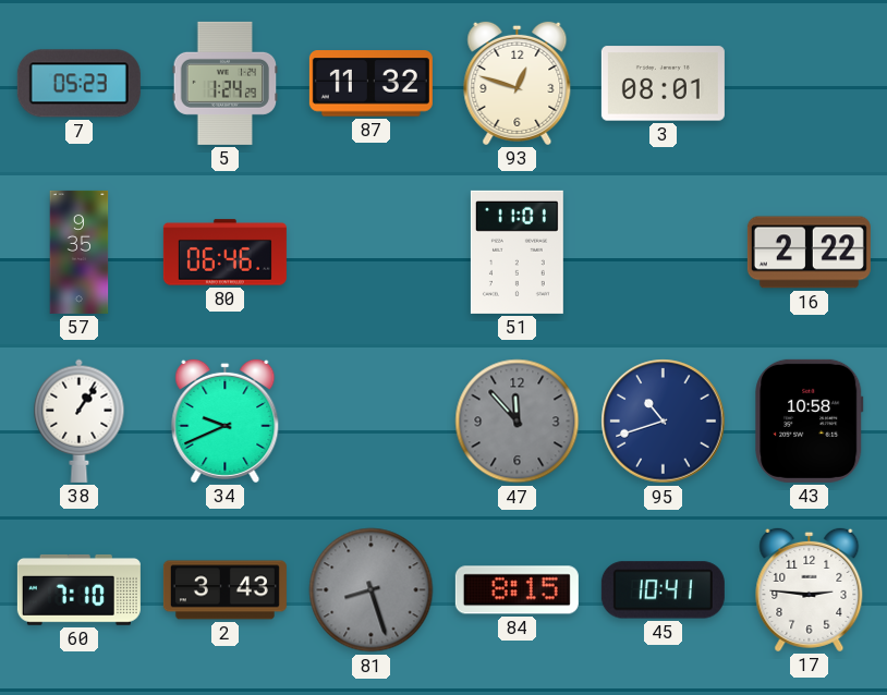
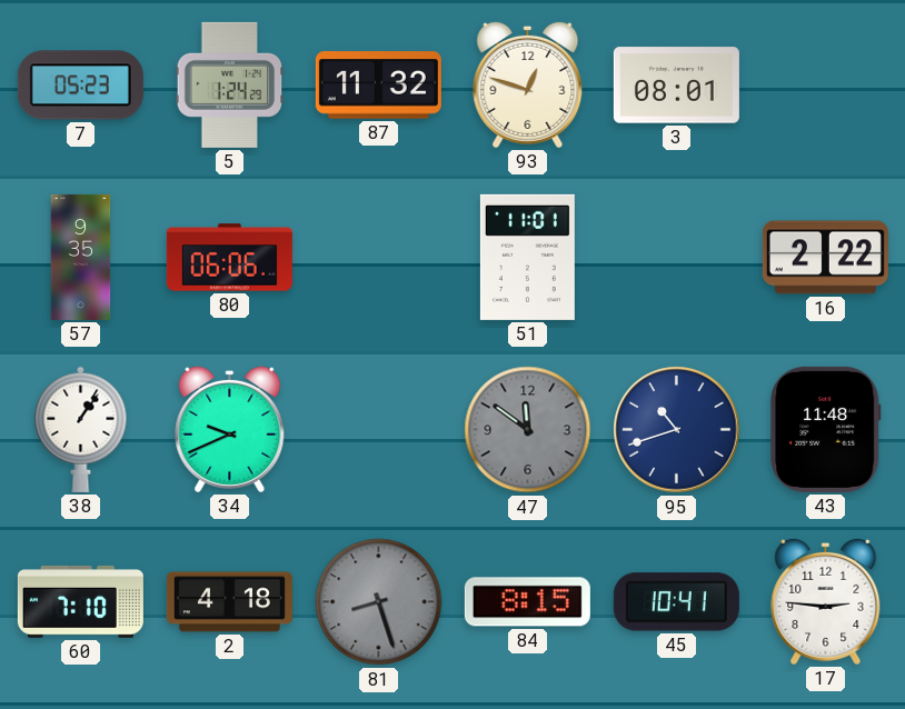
80: 06:46 -> 06:06
47: 11:53 -> 11:51
43: 10:58 -> 11:48
2: 3:43 -> 4:18
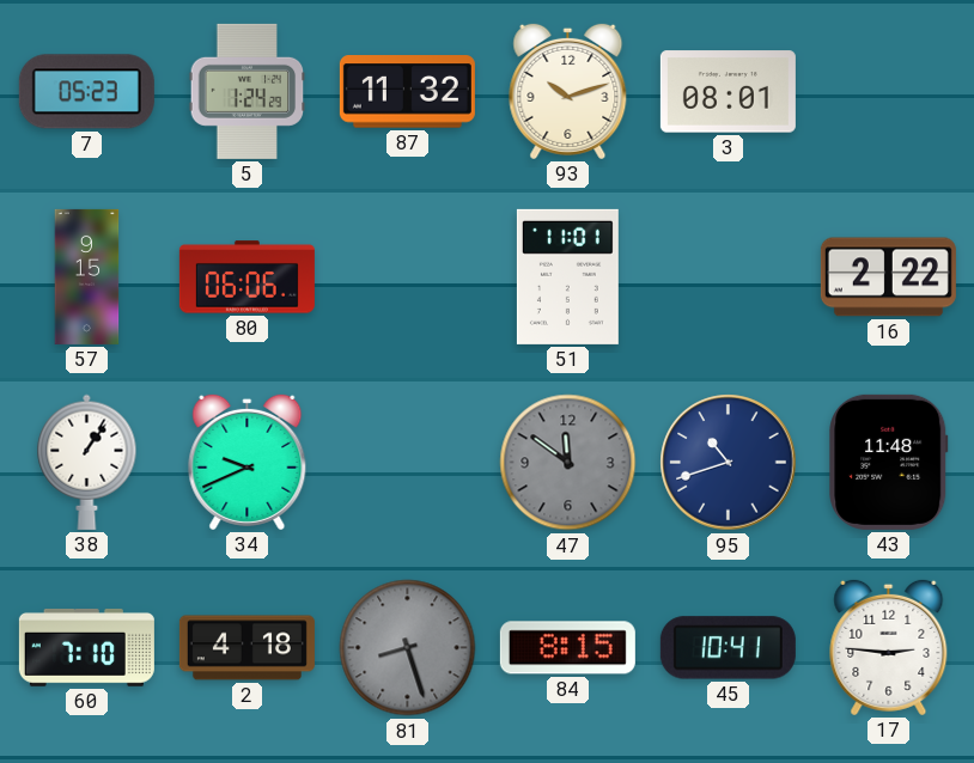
93: 12:48 -> 10:12
57: 9:35 -> 9:15
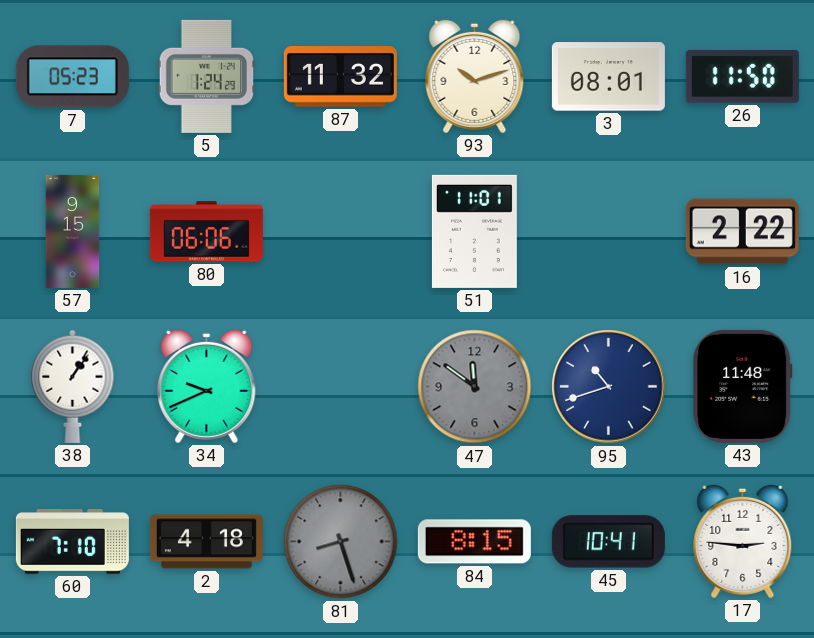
26: none -> 11:50
